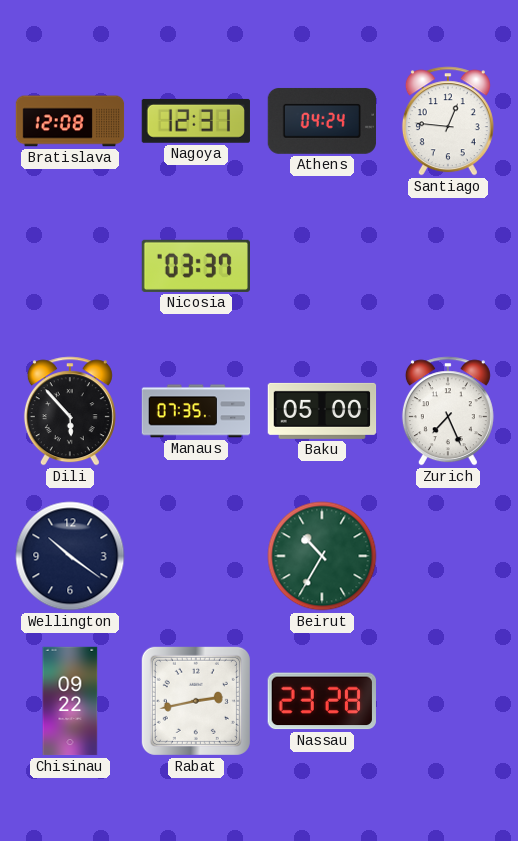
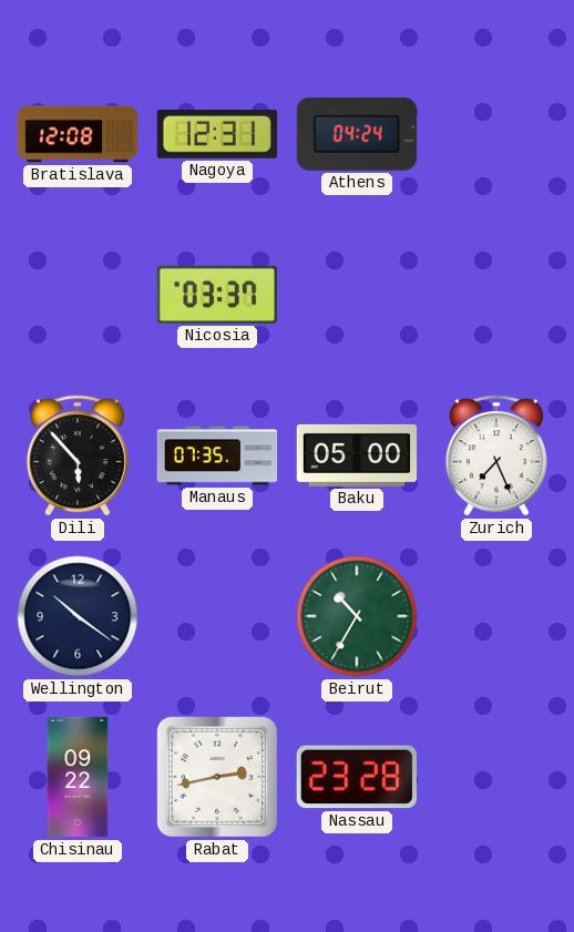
Santiago: 12:46 -> none
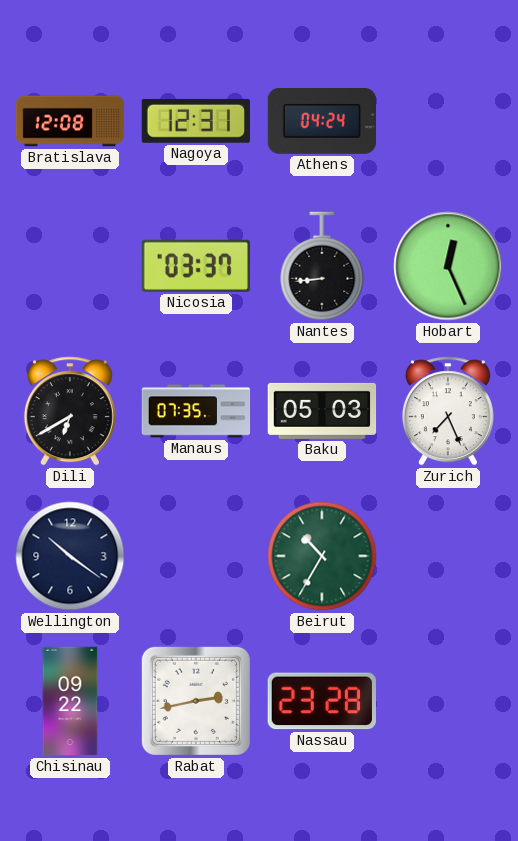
Nantes: none -> 8:44
Hobart: none -> 12:26
Dili: 5:53 -> 6:40
Baku: 05:00 -> 05:03
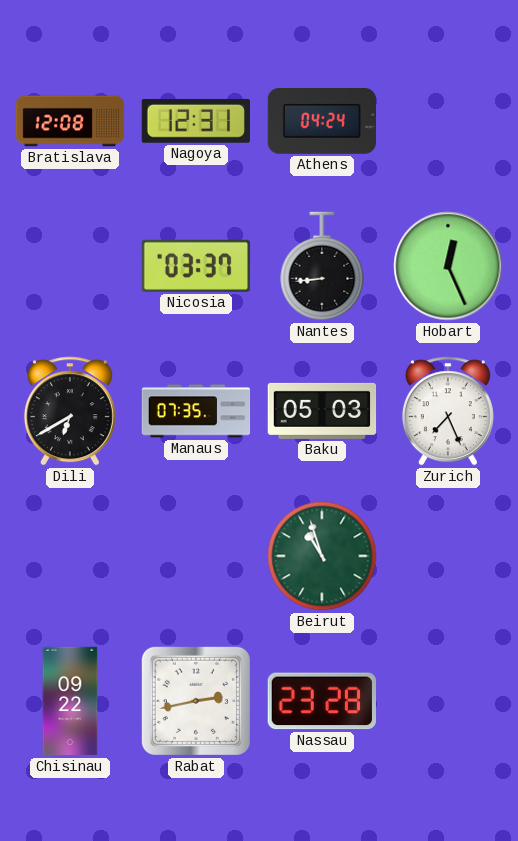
Wellington: 10:21 -> none
Beirut: 10:35 -> 10:57
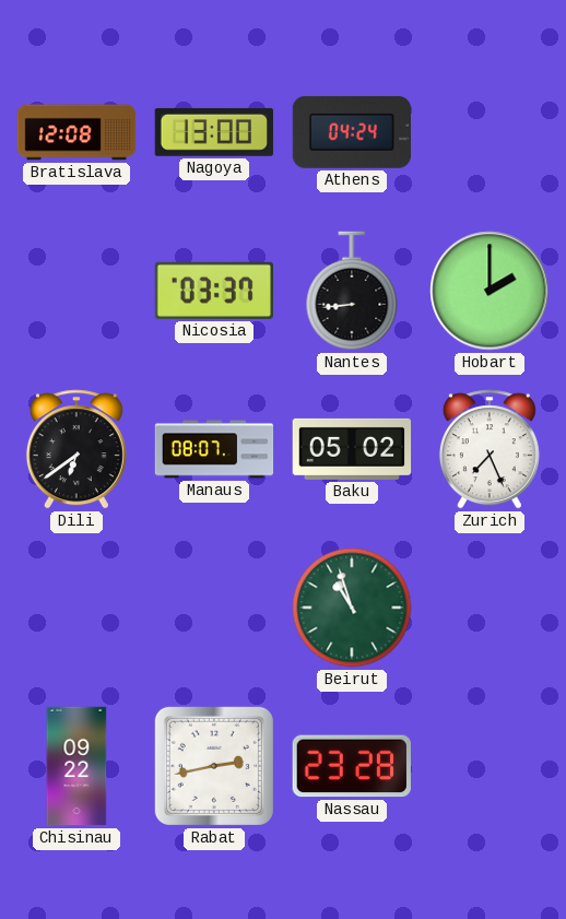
Nagoya: 12:31 -> 13:00
Hobart: 12:26 -> 2:00
Dili: 6:40 -> 6:39
Manaus: 07:35 -> 08:07
Baku: 05:03 -> 05:02
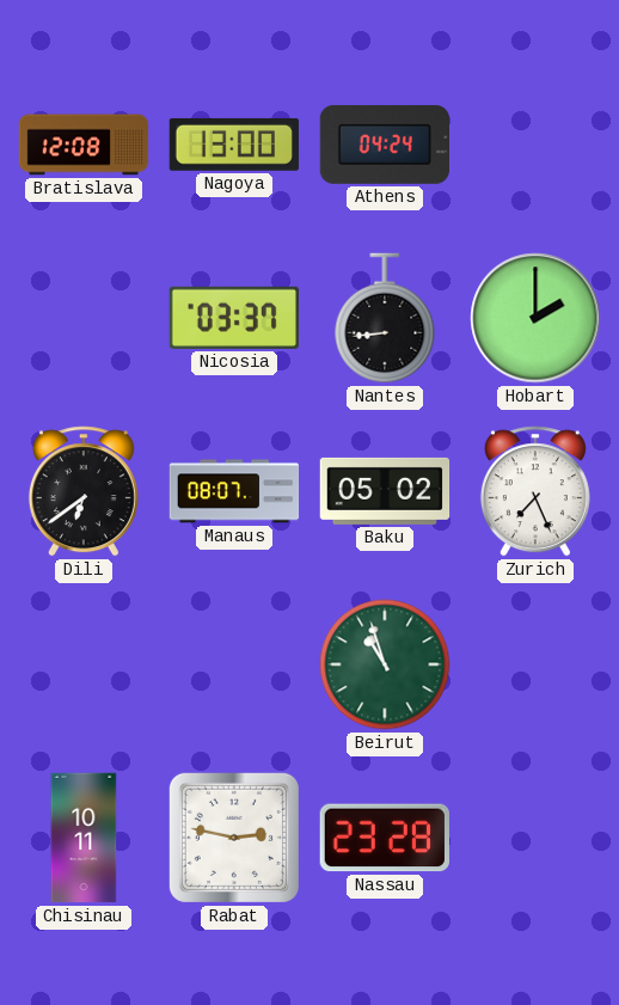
Chisinau: 09:22 -> 10:11
Rabat: 2:43 -> 2:47
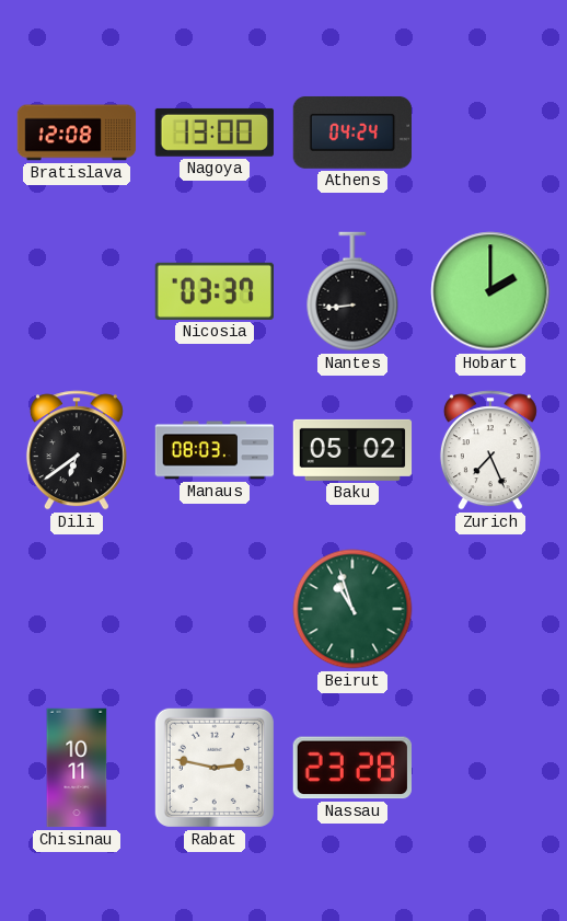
Manaus: 08:07 -> 08:03
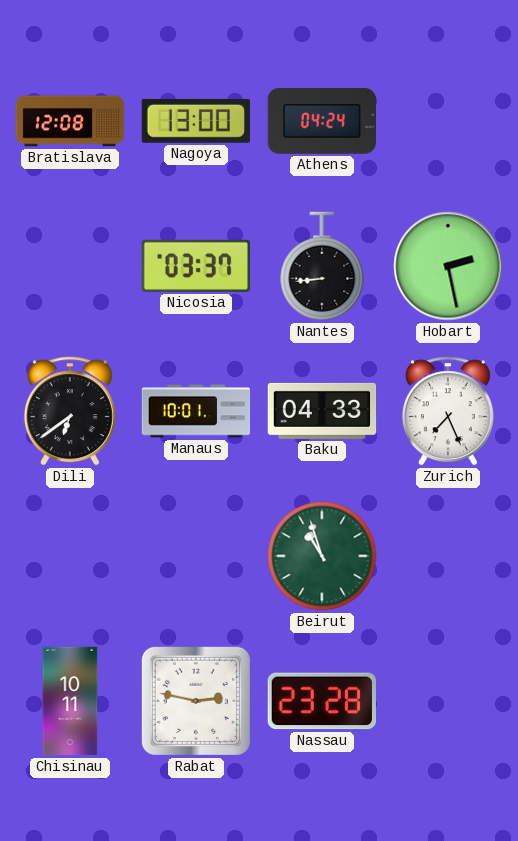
Hobart: 2:00 -> 2:28
Manaus: 08:03 -> 10:01
Baku: 05:02 -> 04:33
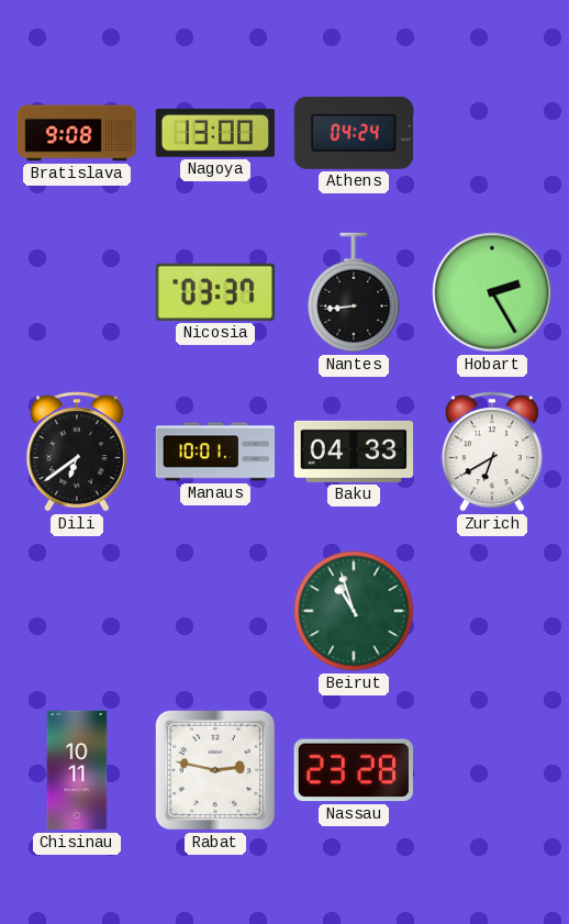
Bratislava: 12:08 -> 9:08
Hobart: 2:28 -> 2:25
Zurich: 7:26 -> 6:40
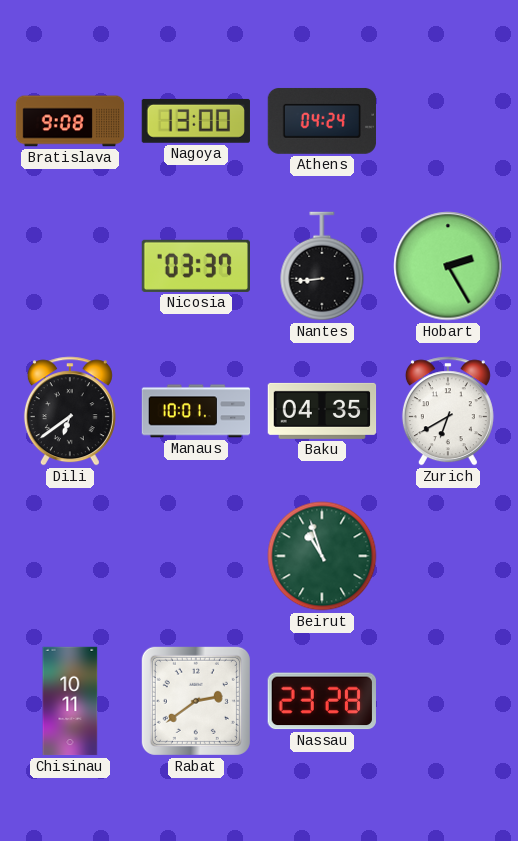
Baku: 04:33 -> 04:35
Rabat: 2:47 -> 2:39
